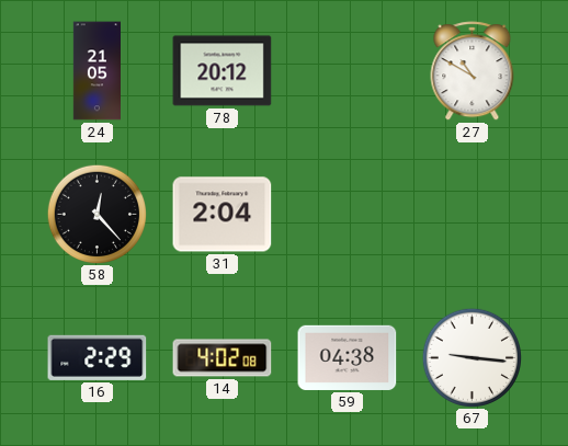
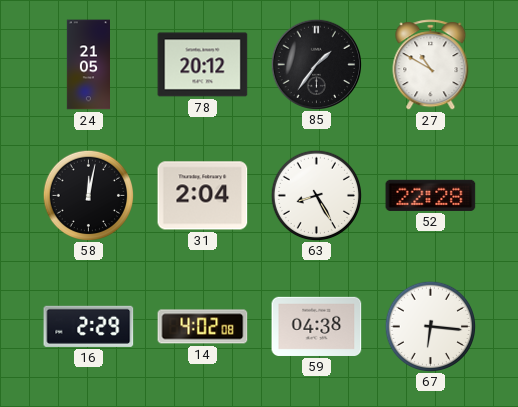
85: none -> 1:36
58: 12:23 -> 12:02
63: none -> 8:25
52: none -> 22:28
67: 9:16 -> 6:16
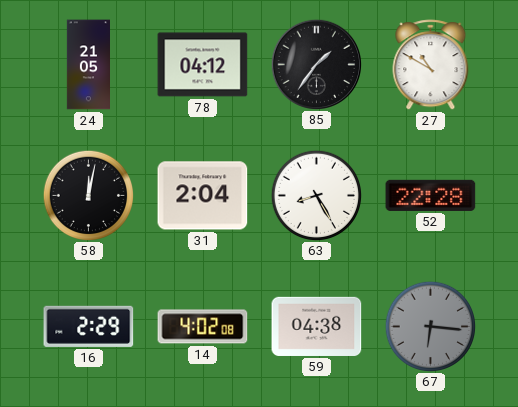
78: 20:12 -> 04:12
67 dial: white -> grey
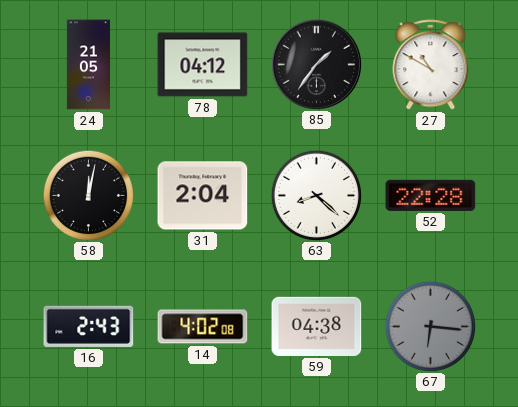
63: 8:25 -> 8:22
16: 2:29 -> 2:43
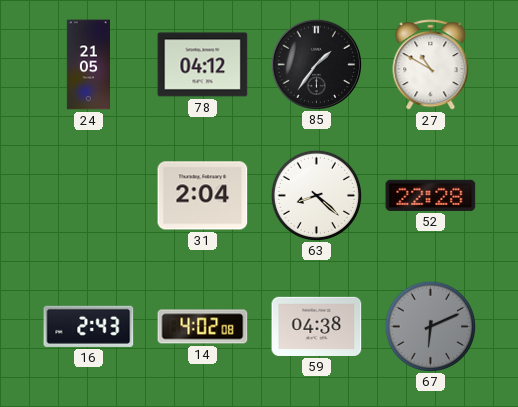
58: 12:02 -> none
67: 6:16 -> 6:11
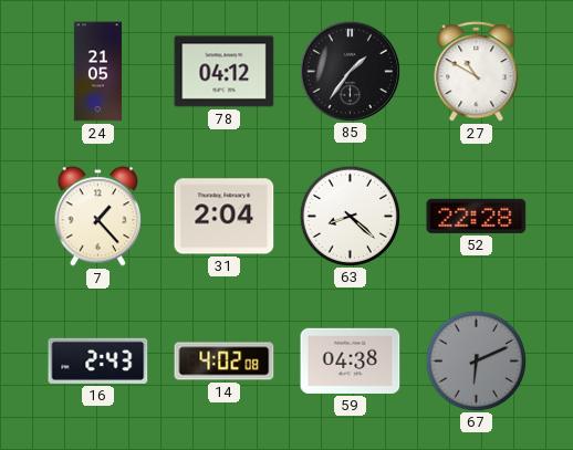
7: none -> 1:23
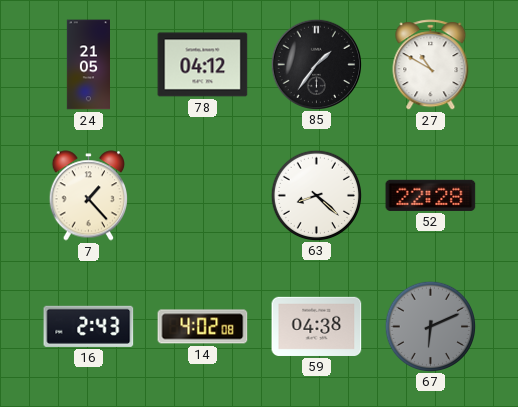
31: 2:04 -> none
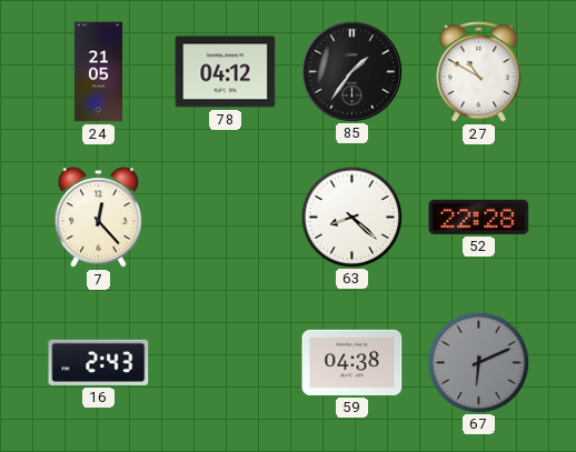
7: 1:23 -> 12:23
14: 4:02 -> none
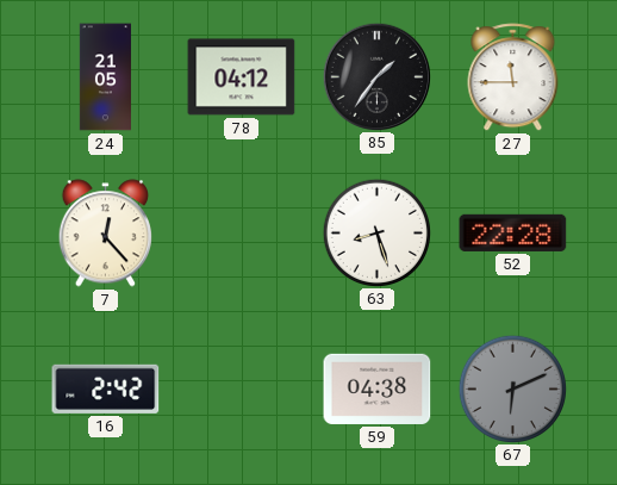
27: 10:50 -> 11:45
63: 8:22 -> 8:27
16: 2:43 -> 2:42
